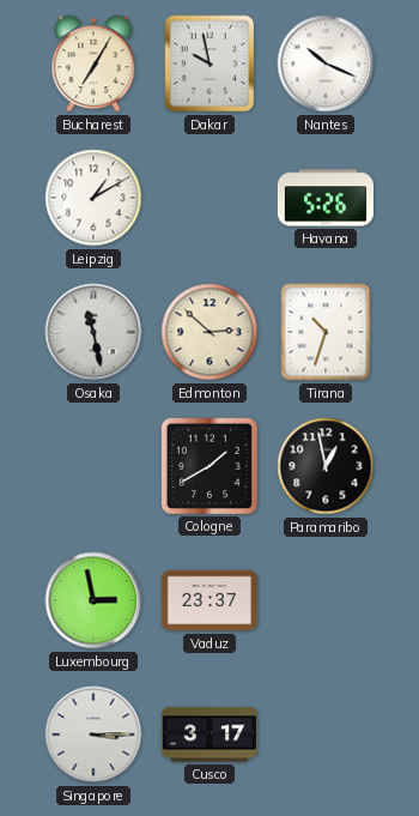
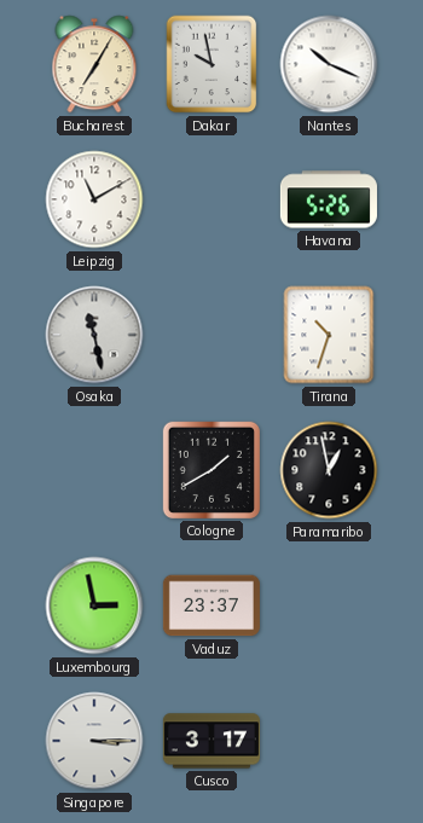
Leipzig: 1:10 -> 11:10
Edmonton: 2:52 -> none
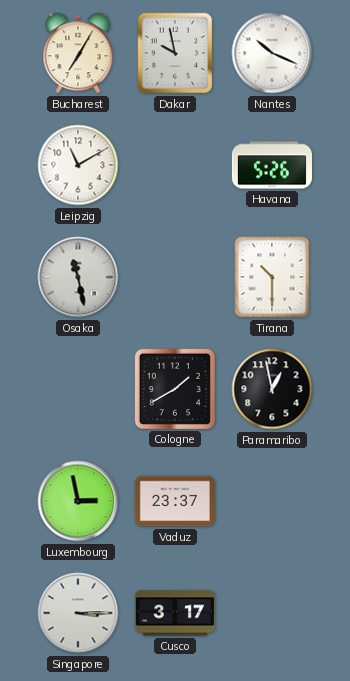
Tirana: 10:33 -> 10:30
